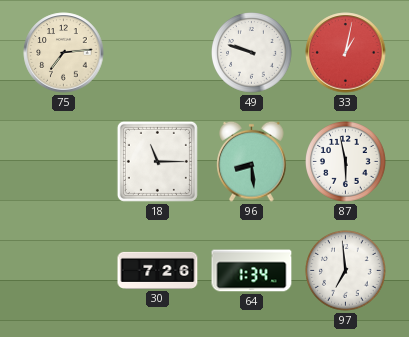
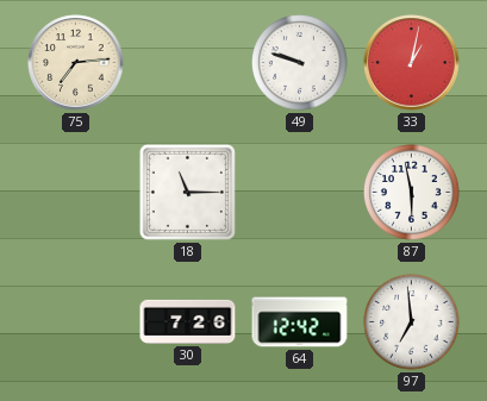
96: 8:29 -> none
64: 1:34 -> 12:42
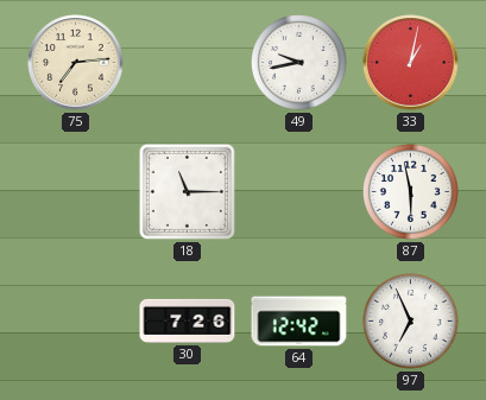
49: 9:48 -> 9:43
97: 6:59 -> 6:56
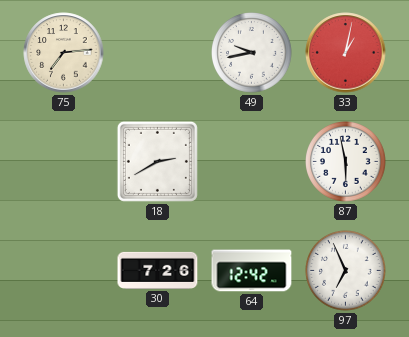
18: 11:15 -> 2:40
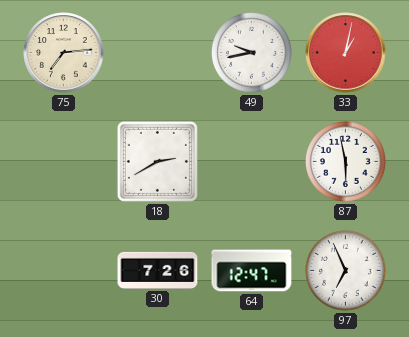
64: 12:42 -> 12:47
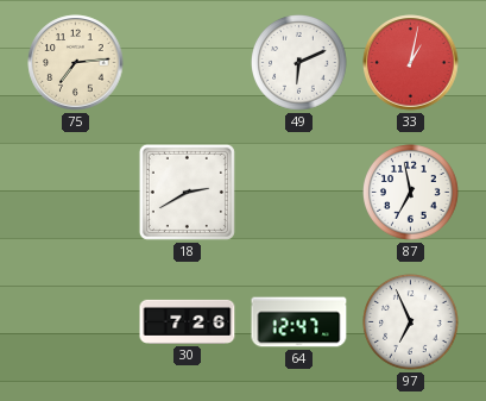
49: 9:43 -> 6:11
87: 5:58 -> 6:58
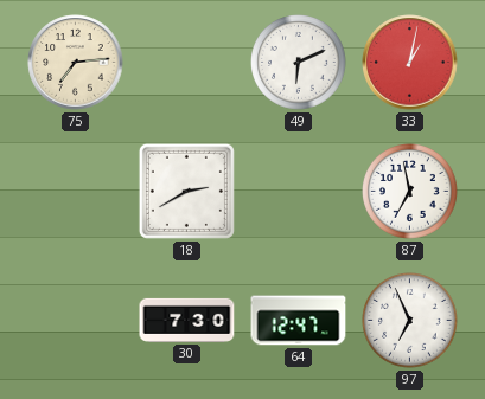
30: 7:26 -> 7:30
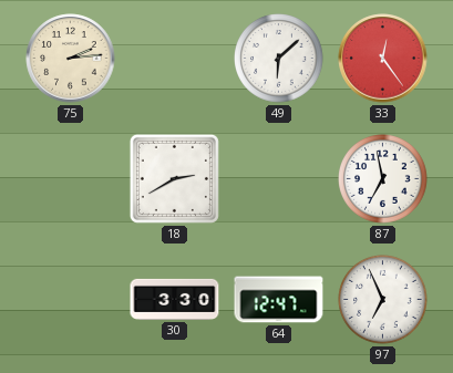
75: 7:14 -> 2:14
49: 6:11 -> 6:08
33: 1:02 -> 12:24
30: 7:30 -> 3:30
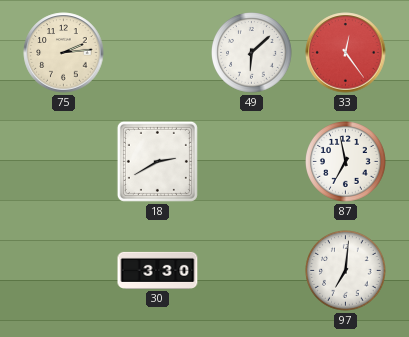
64: 12:47 -> none
97: 6:56 -> 7:01
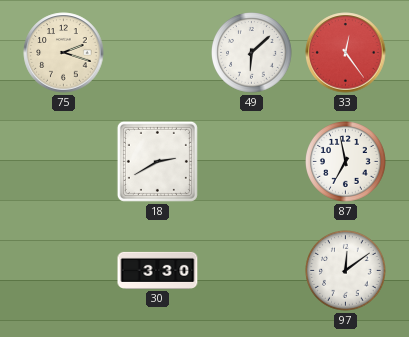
75: 2:14 -> 2:18
97: 7:01 -> 12:09
